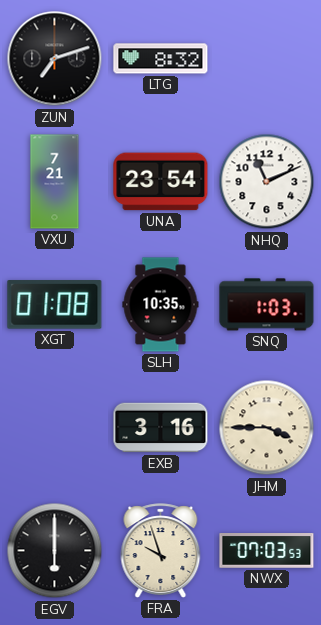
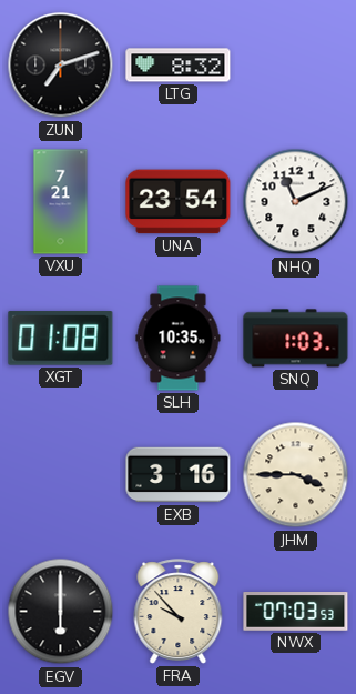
FRA: 9:57 -> 9:53
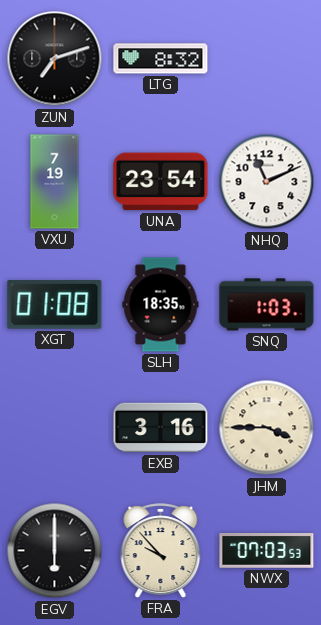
VXU: 7:21 -> 7:19
SLH: 10:35 -> 18:35
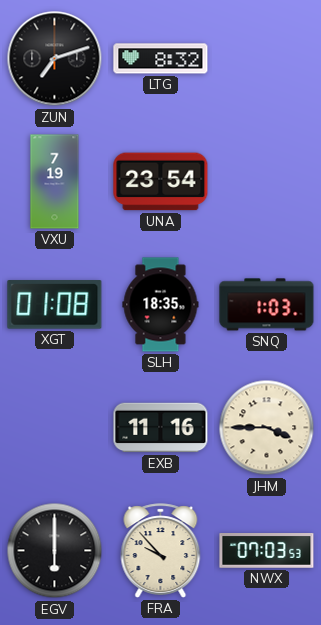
NHQ: 11:11 -> none
EXB: 3:16 -> 11:16
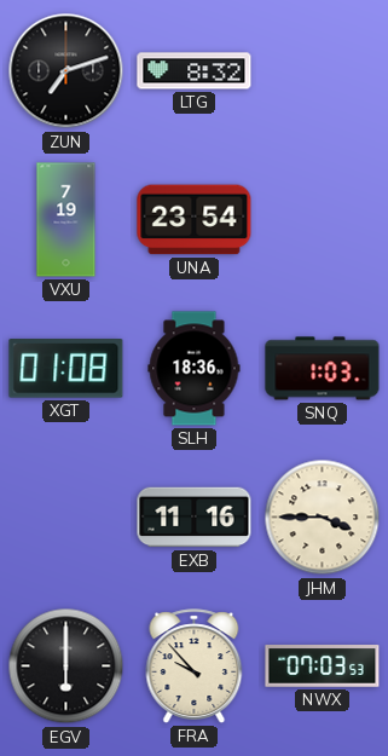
SLH: 18:35 -> 18:36
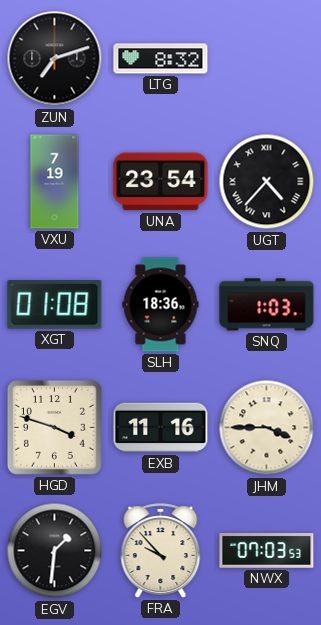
UGT: none -> 4:37
HGD: none -> 3:48
EGV: 6:00 -> 1:31
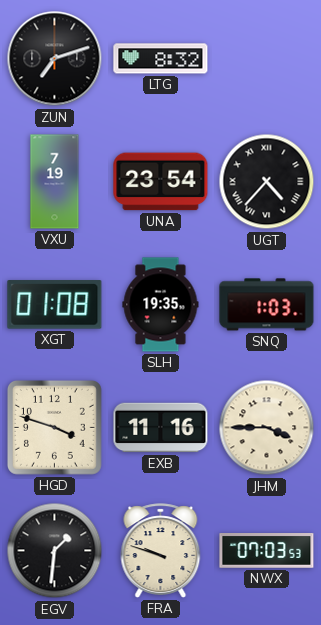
SLH: 18:36 -> 19:35
FRA: 9:53 -> 9:48
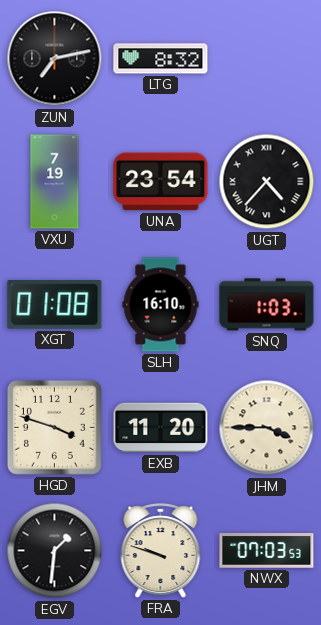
ZUN: 7:12 -> 7:13
SLH: 19:35 -> 16:10
EXB: 11:16 -> 11:20
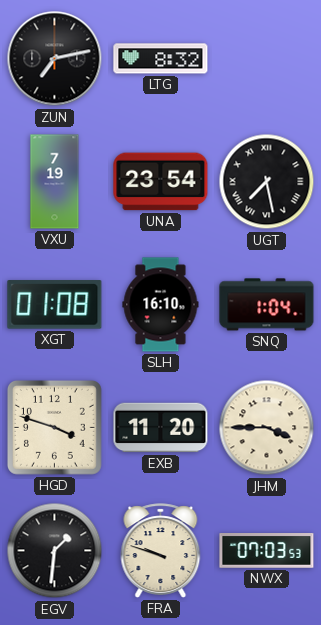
UGT: 4:37 -> 7:28
SNQ: 1:03 -> 1:04
